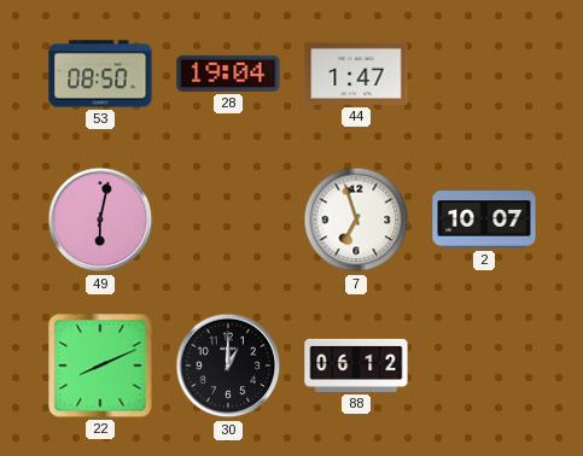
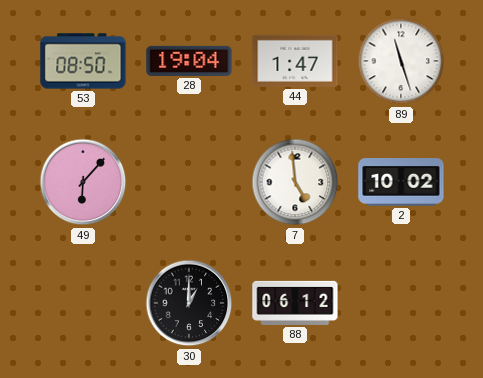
89: none -> 11:27
49: 6:02 -> 6:07
7: 6:57 -> 4:59
2: 10:07 -> 10:02
22: 8:11 -> none
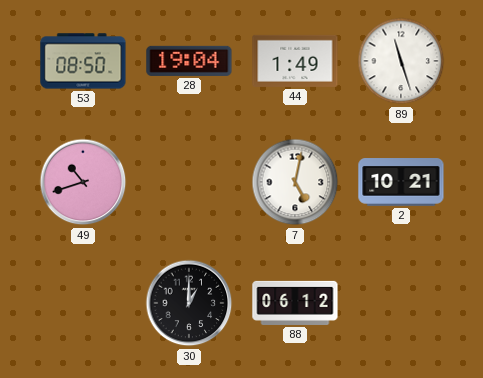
44: 1:47 -> 1:49
49: 6:07 -> 10:42
7: 4:59 -> 5:02
2: 10:02 -> 10:21
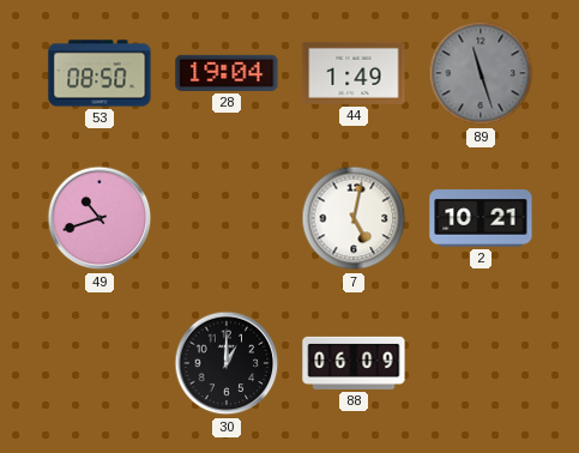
89 dial: white -> grey
88: 06:12 -> 06:09
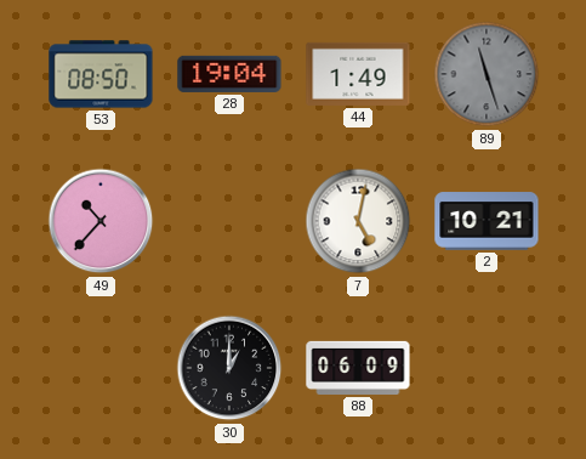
49: 10:42 -> 10:37
